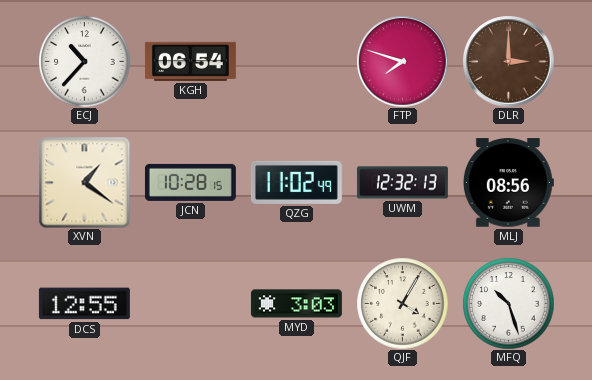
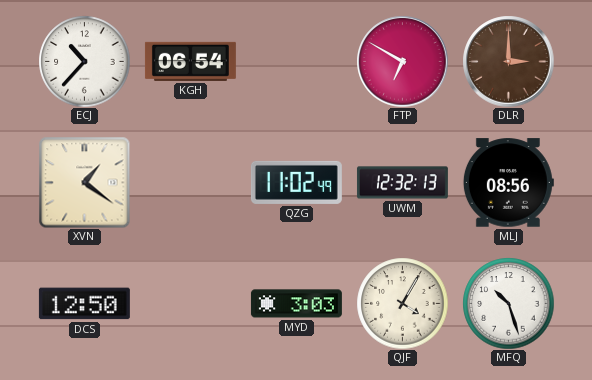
FTP: 7:48 -> 6:50
JCN: 10:28 -> none
DCS: 12:55 -> 12:50
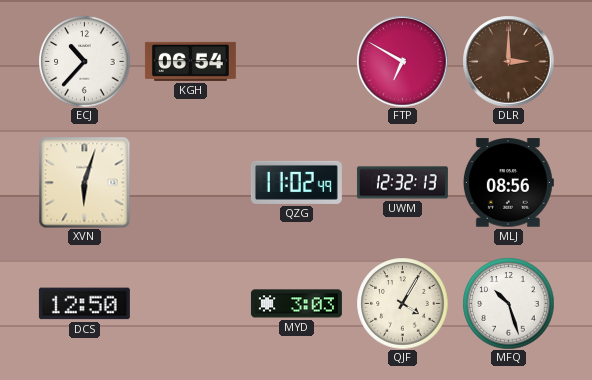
XVN: 1:21 -> 6:03
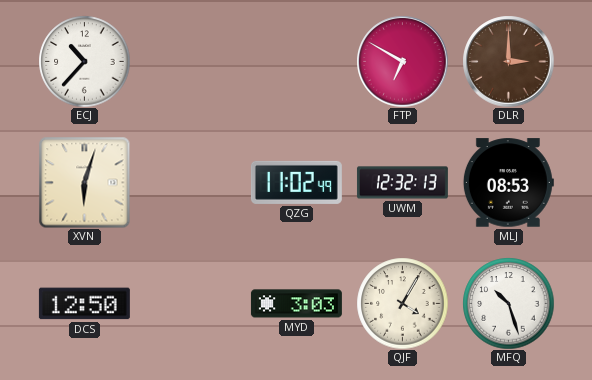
KGH: 06:54 -> none
MLJ: 08:56 -> 08:53
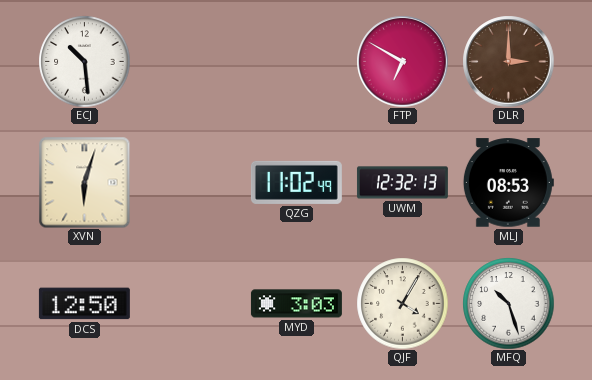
ECJ: 10:37 -> 10:29
